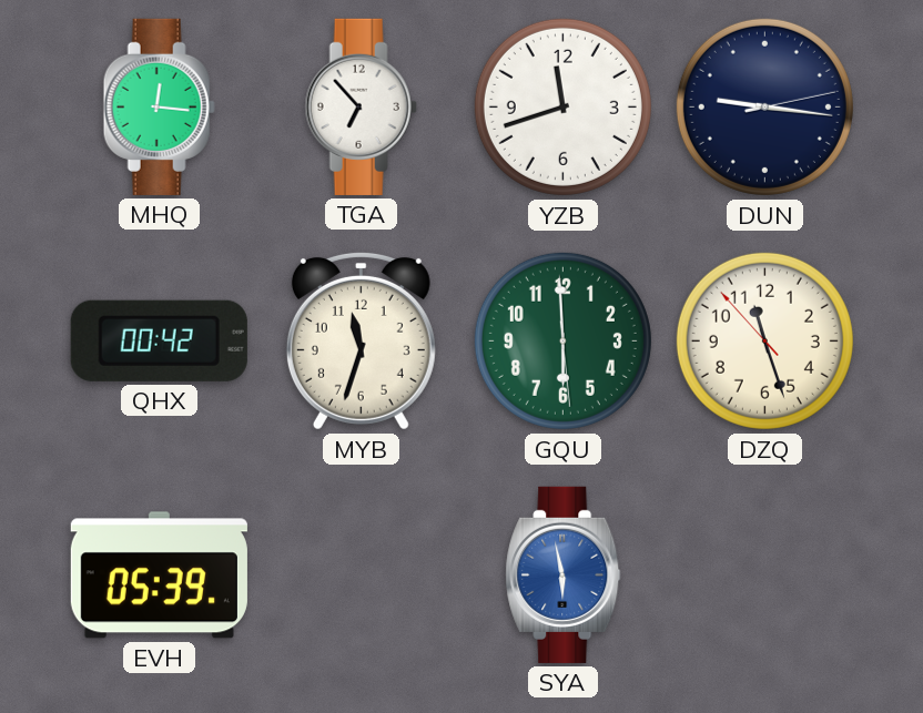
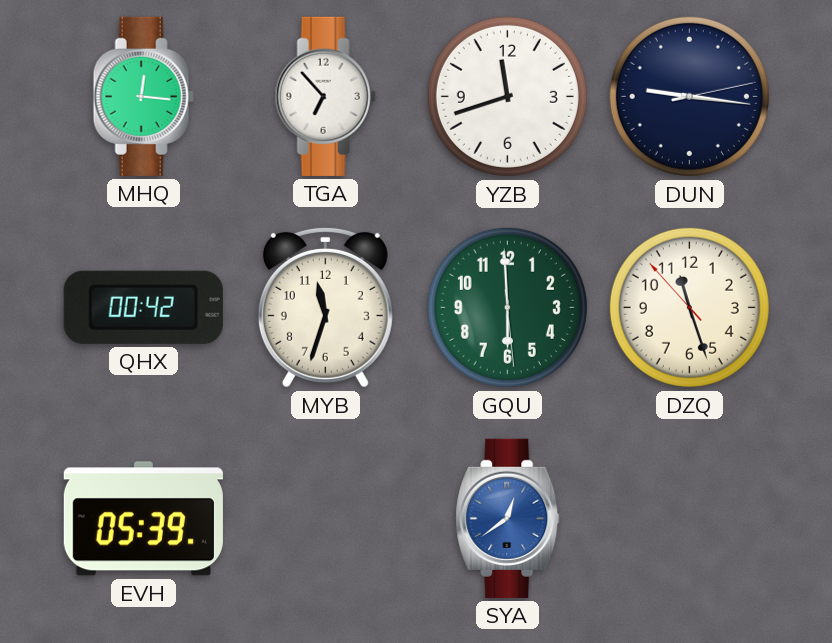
SYA: 5:58 -> 12:39
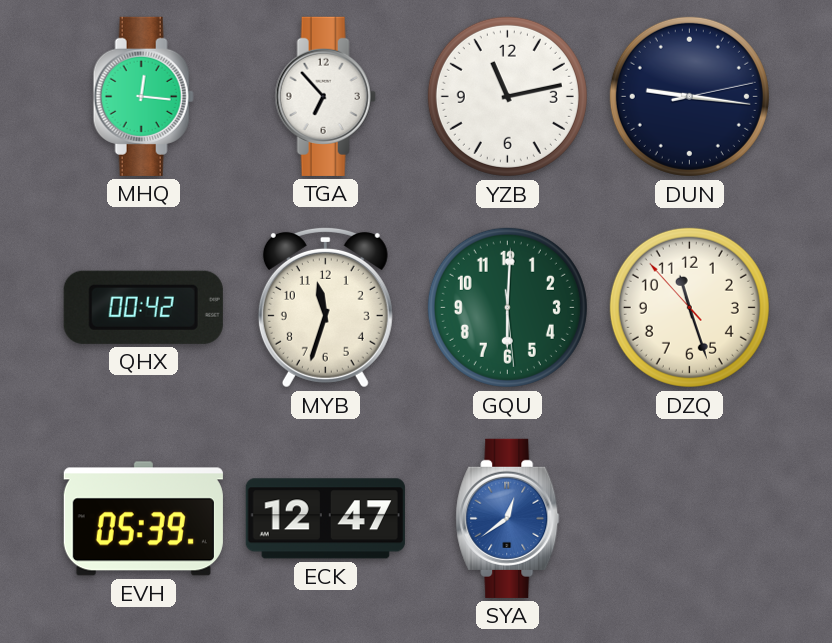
YZB: 11:42 -> 11:13
GQU: 5:59 -> 6:00
ECK: none -> 12:47
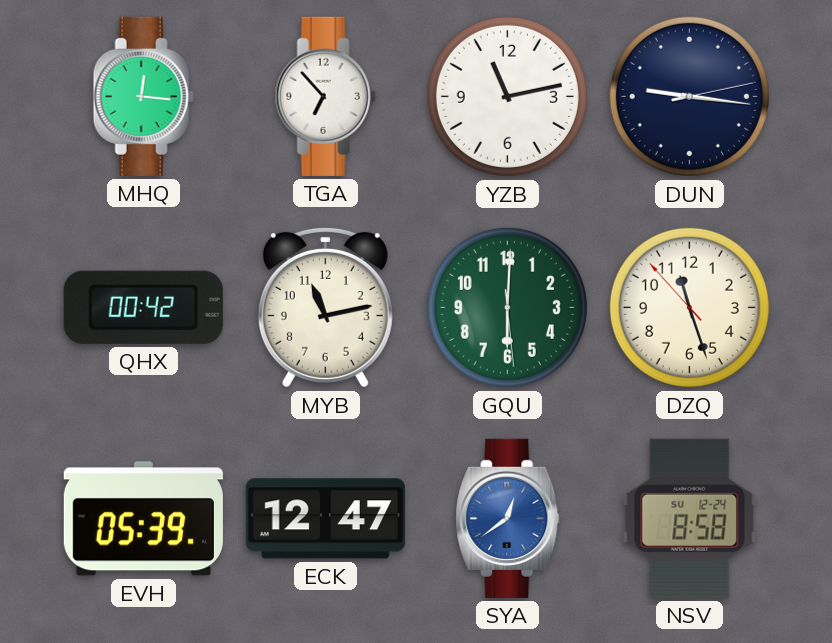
MYB: 11:33 -> 11:13
NSV: none -> 8:58
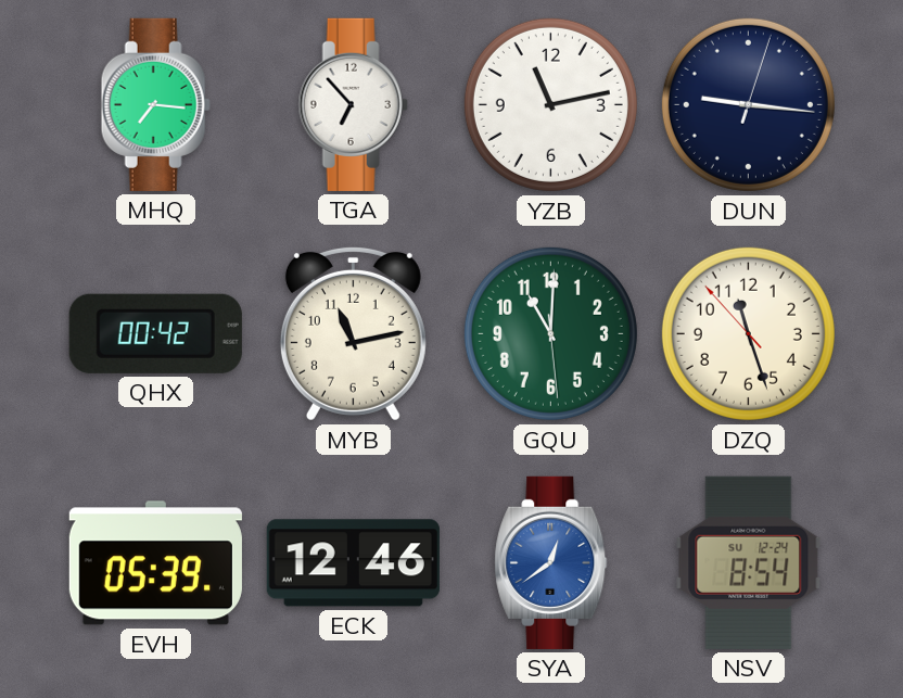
MHQ: 12:16 -> 7:16
DUN: 9:16:13 -> 9:16:03
GQU: 6:00 -> 11:00
ECK: 12:47 -> 12:46
NSV: 8:58 -> 8:54
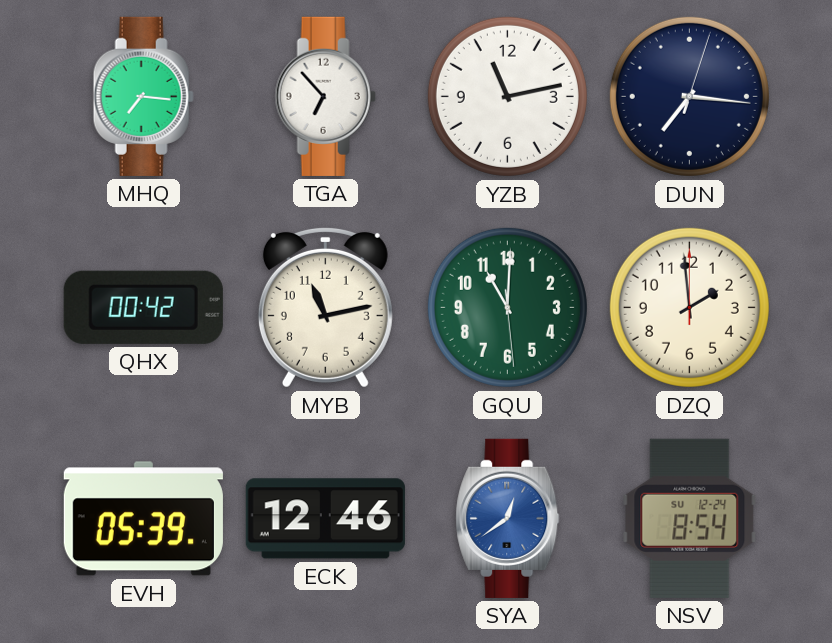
DUN: 9:16 -> 7:16
DZQ: 11:26 -> 1:59
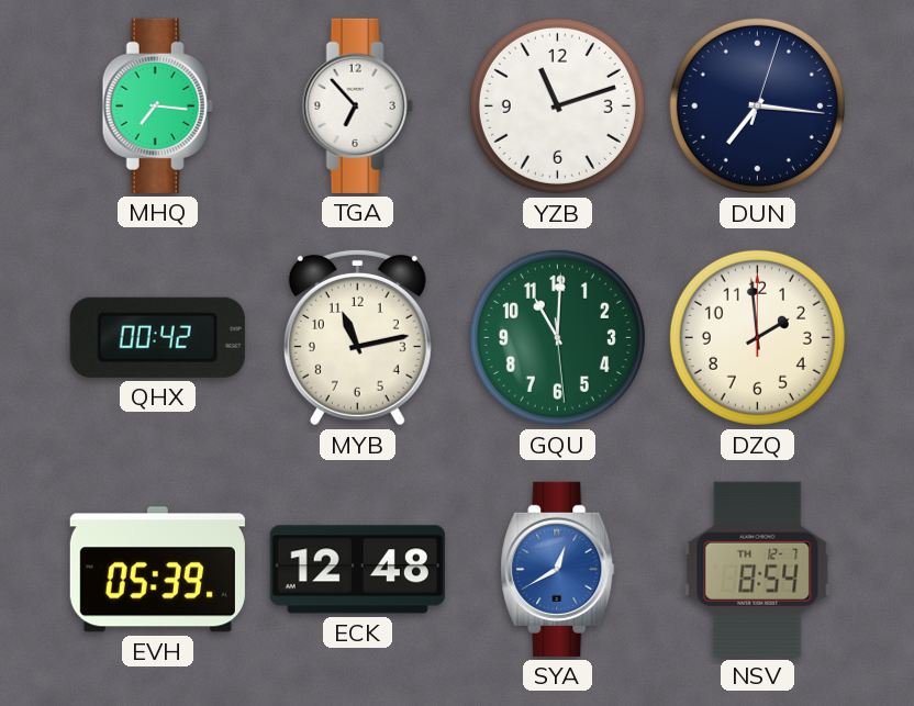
YZB: 11:13 -> 11:12
ECK: 12:46 -> 12:48
SYA: 12:39 -> 12:40
NSV date: SU 12-24 -> TH 12-7
